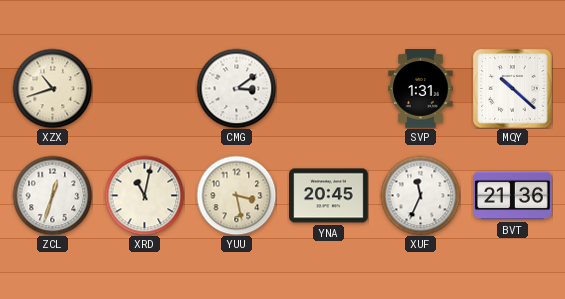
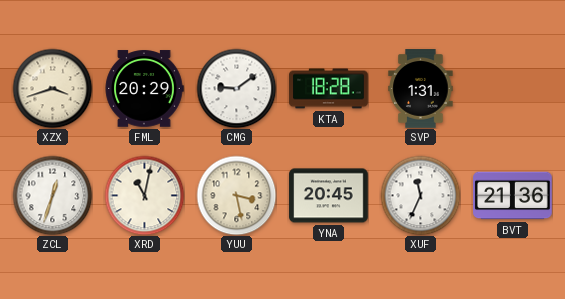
XZX: 10:42 -> 3:42
FML: none -> 20:29
CMG: 3:09 -> 9:09
KTA: none -> 18:28
MQY: 10:22 -> none
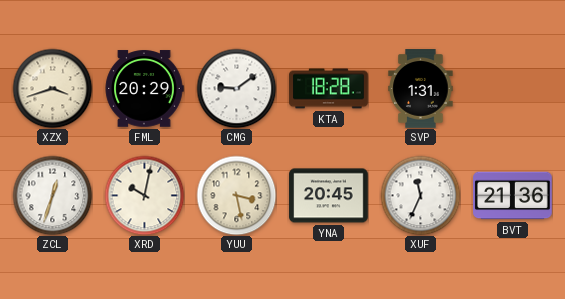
XRD: 11:02 -> 10:02
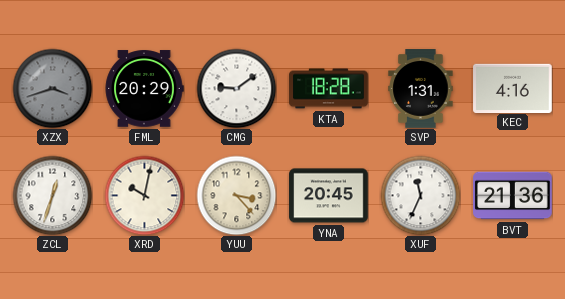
XZX dial: cream -> grey
KEC: none -> 4:16
YUU: 3:28 -> 3:23
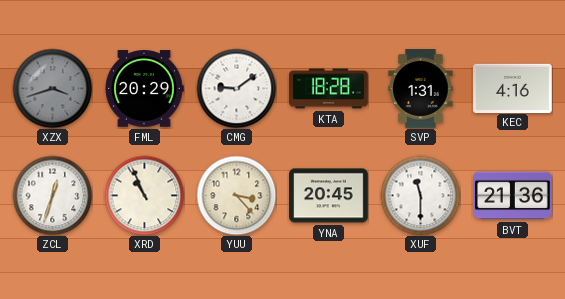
XRD: 10:02 -> 10:56
XUF: 11:34 -> 11:30
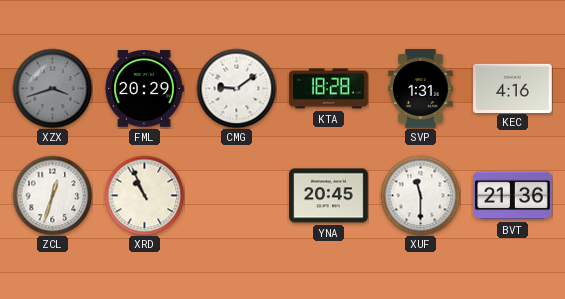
YUU: 3:23 -> none
